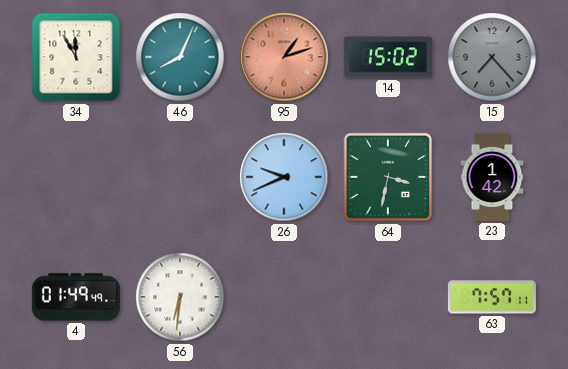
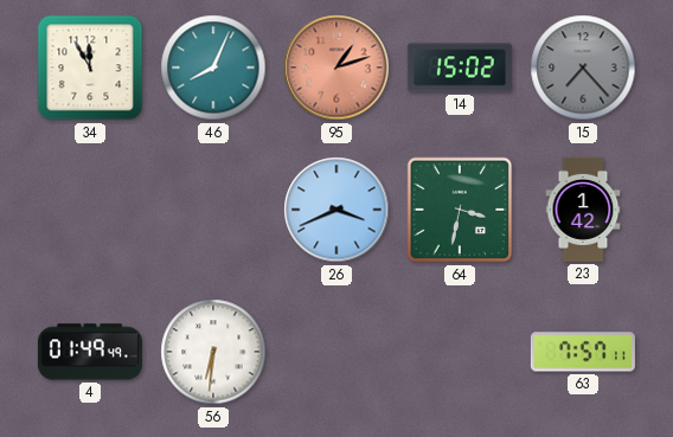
26: 9:41 -> 3:41
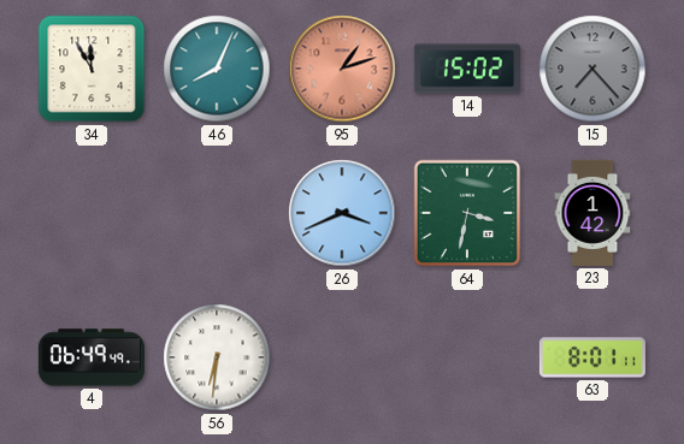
4: 01:49 -> 06:49
63: 7:57 -> 8:01
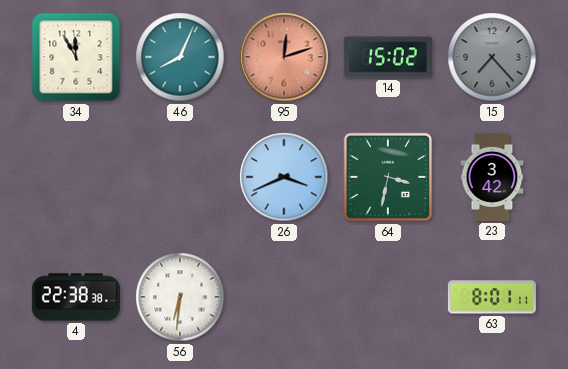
95: 1:12 -> 12:12
23: 1:42 -> 3:42
4: 06:49 -> 22:38
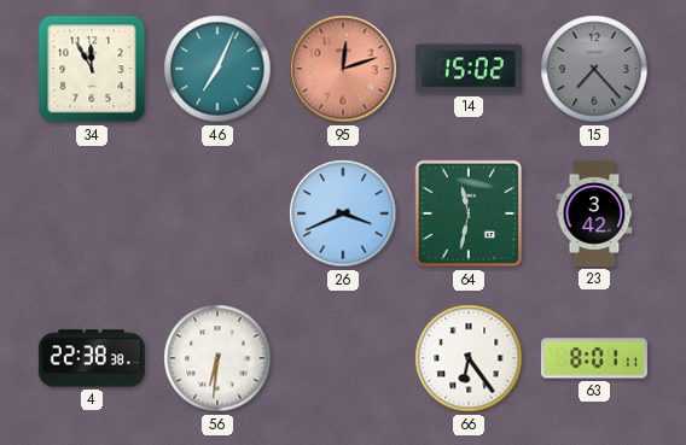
46: 8:04 -> 7:04
64: 3:32 -> 11:32
66: none -> 6:24
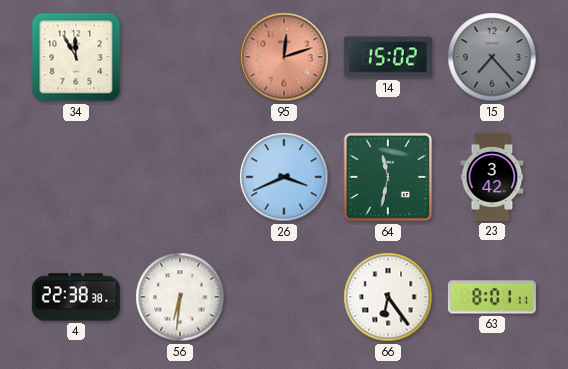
46: 7:04 -> none
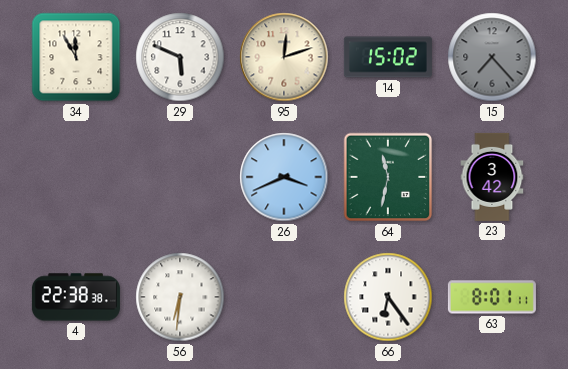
29: none -> 5:49
95 dial: salmon -> cream
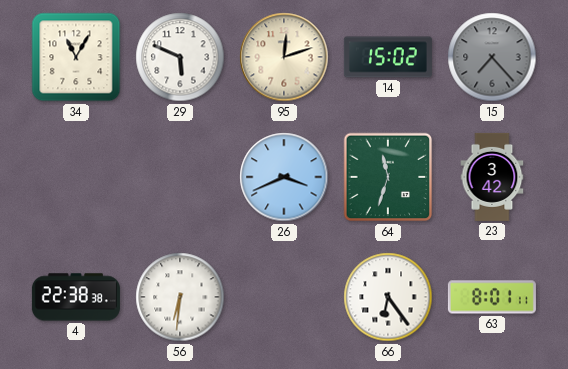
34: 11:55 -> 11:05
64: 11:32 -> 11:33
